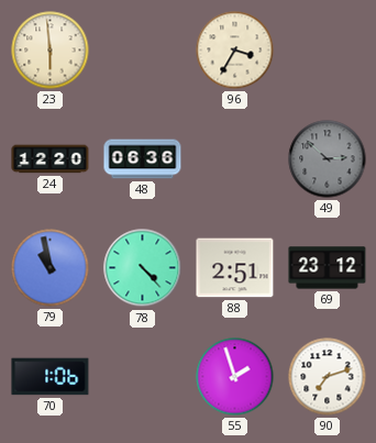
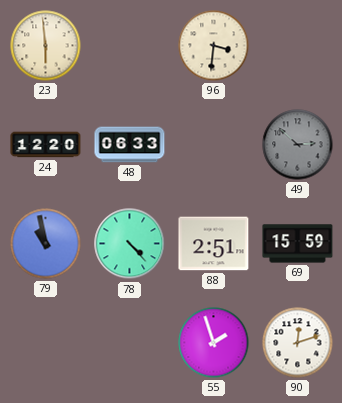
96: 3:35 -> 3:31
48: 06:36 -> 06:33
69: 23:12 -> 15:59
70: 1:06 -> none
90: 7:12 -> 12:12
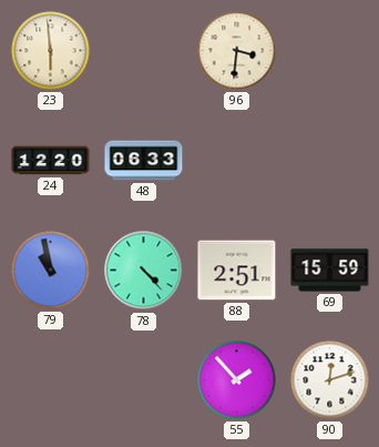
49: 2:52 -> none
55: 1:57 -> 1:53
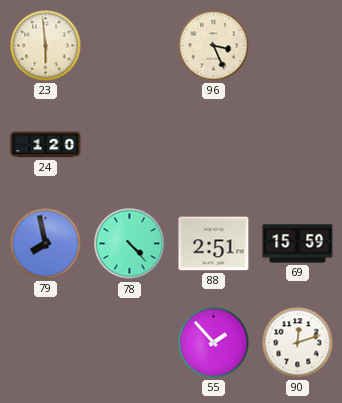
96: 3:31 -> 3:26
24: 12:20 -> 1:20
48: 06:33 -> none
79: 10:58 -> 7:58
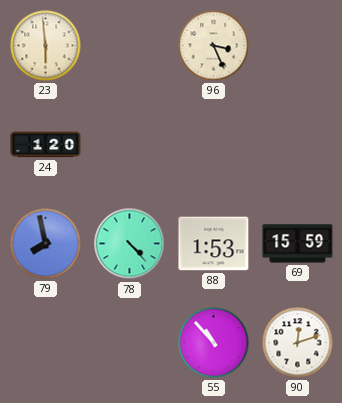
88: 2:51 -> 1:53
55: 1:53 -> 10:53
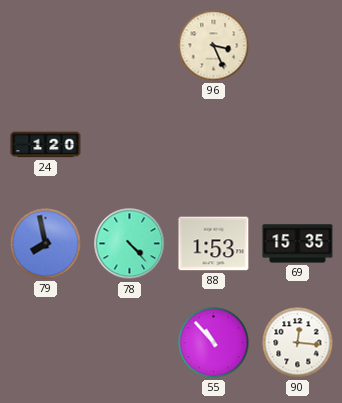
23: 5:59 -> none
69: 15:59 -> 15:35
90: 12:12 -> 12:16
